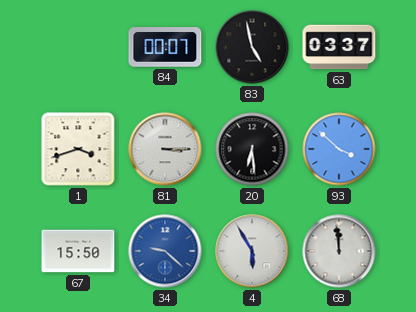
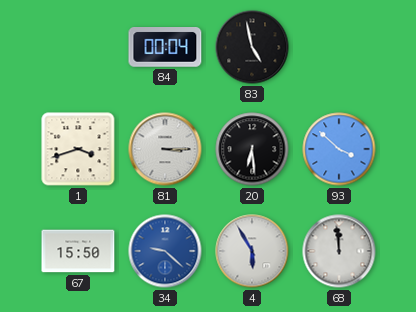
84: 00:07 -> 00:04
63: 03:37 -> none
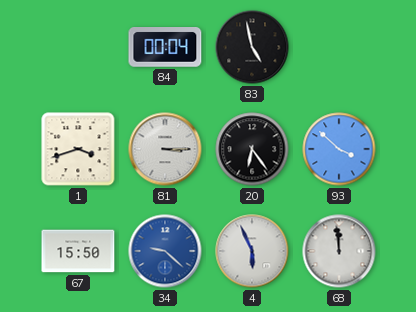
20: 6:29 -> 6:24
4: 5:55 -> 5:56
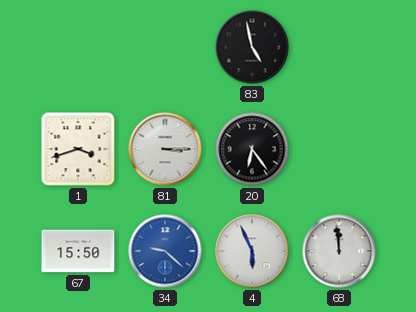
84: 00:04 -> none
93: 3:52 -> none
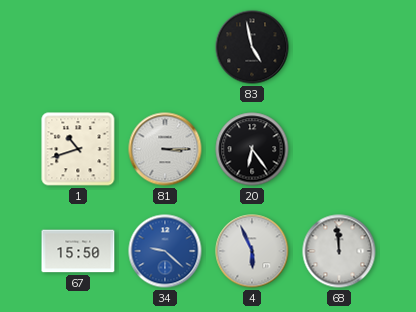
1: 3:42 -> 10:42
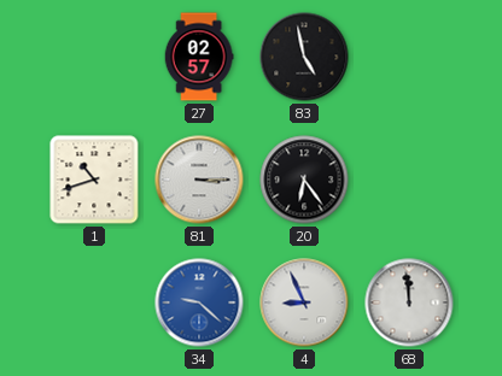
27: none -> 02:57
67: 15:50 -> none
4: 5:56 -> 8:56
